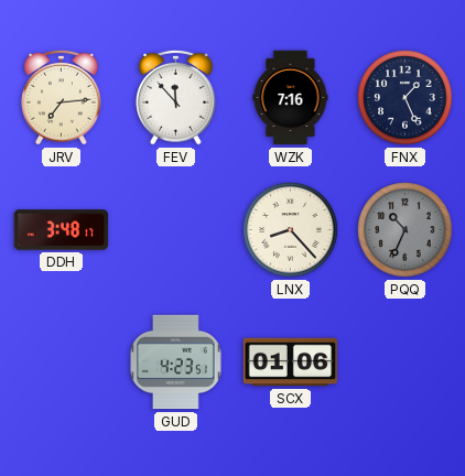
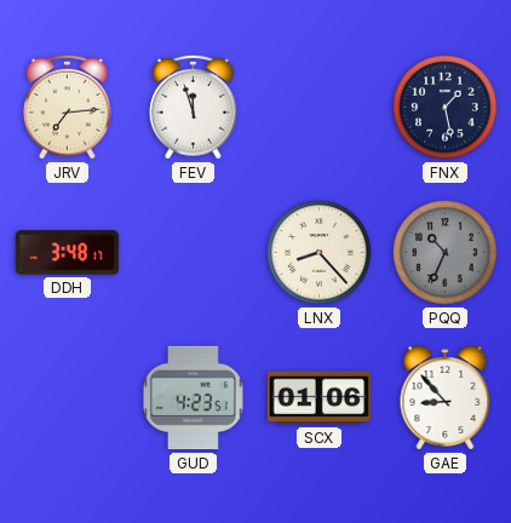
FEV: 11:53 -> 11:57
WZK: 7:16 -> none
FNX: 1:26 -> 1:28
GAE: none -> 8:53
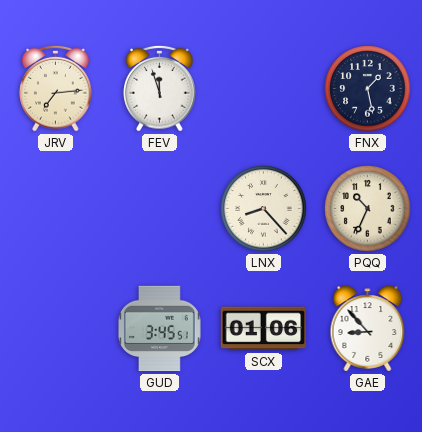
DDH: 3:48 -> none
PQQ dial: grey -> cream
GUD: 4:23 -> 3:45
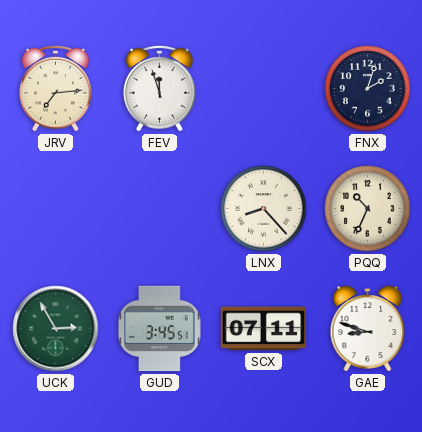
FNX: 1:28 -> 2:03
UCK: none -> 2:55
SCX: 01:06 -> 07:11
GAE: 8:53 -> 8:48
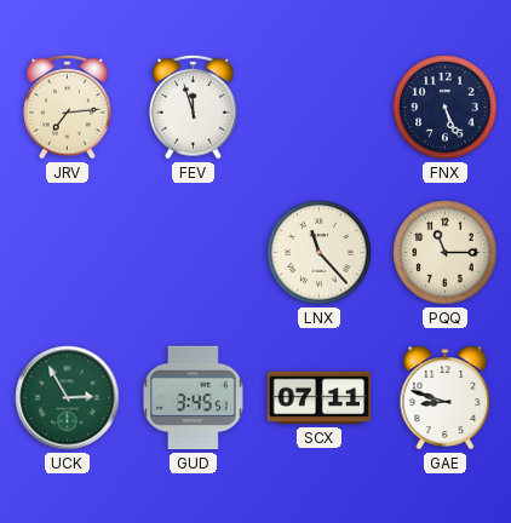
FNX: 2:03 -> 5:26
LNX: 8:23 -> 11:23
PQQ: 10:34 -> 11:15
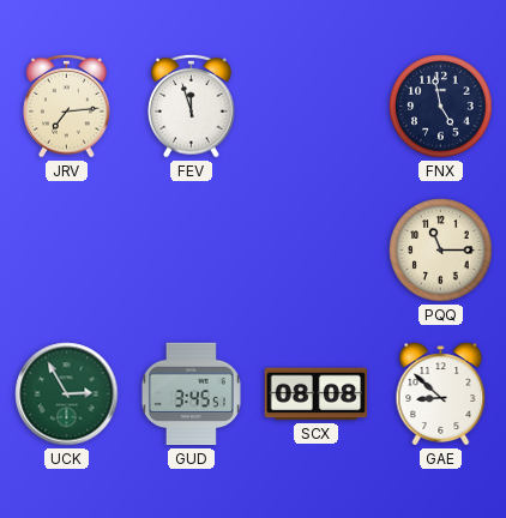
FNX: 5:26 -> 4:58
LNX: 11:23 -> none
SCX: 07:11 -> 08:08
GAE: 8:48 -> 8:52
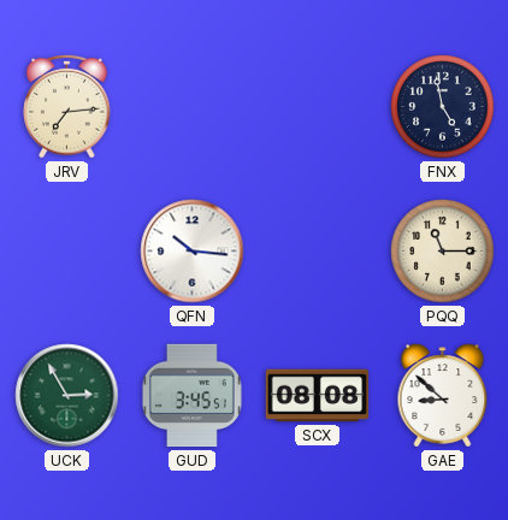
FEV: 11:57 -> none
QFN: none -> 10:16
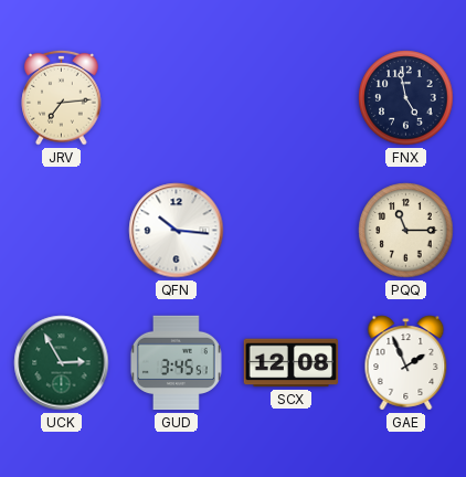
SCX: 08:08 -> 12:08
GAE: 8:52 -> 1:56
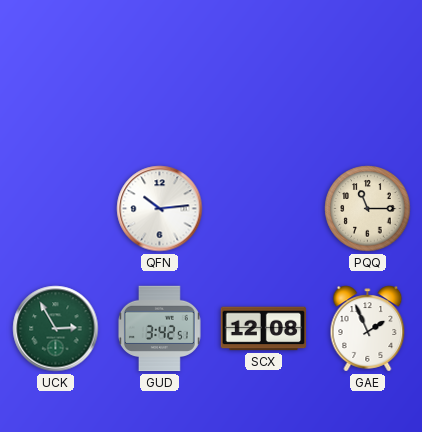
JRV: 7:14 -> none
FNX: 4:58 -> none
QFN: 10:16 -> 10:14
GUD: 3:45 -> 3:42
